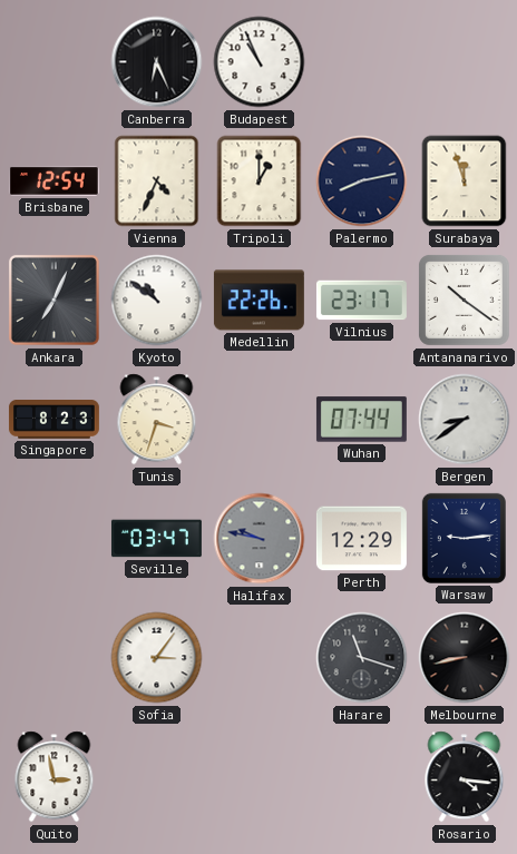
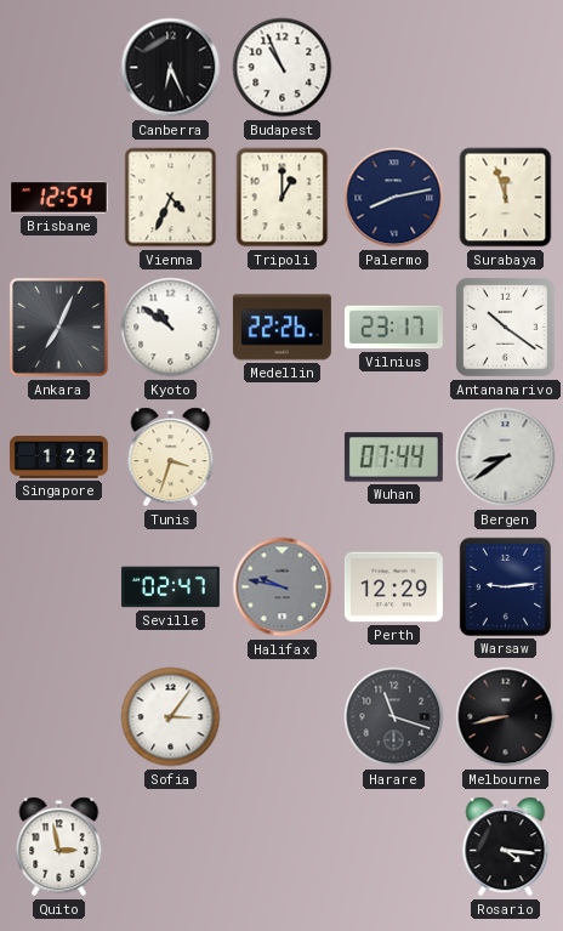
Singapore: 8:23 -> 1:22
Seville: 03:47 -> 02:47
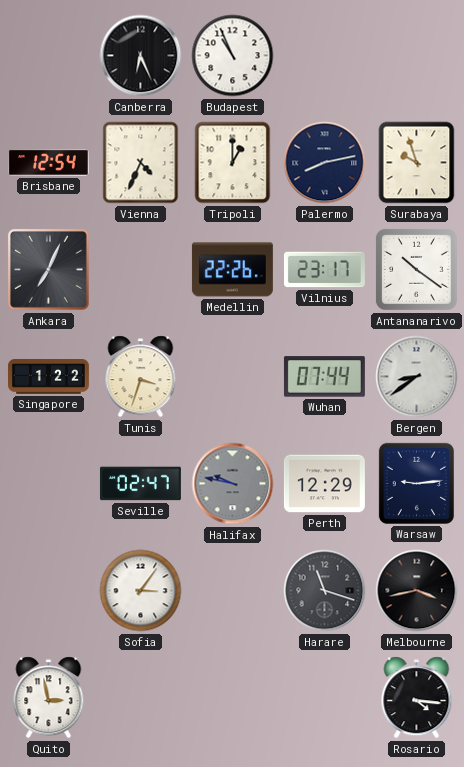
Surabaya: 11:57 -> 9:57
Kyoto: 10:51 -> none
Melbourne: 8:43 -> 3:43
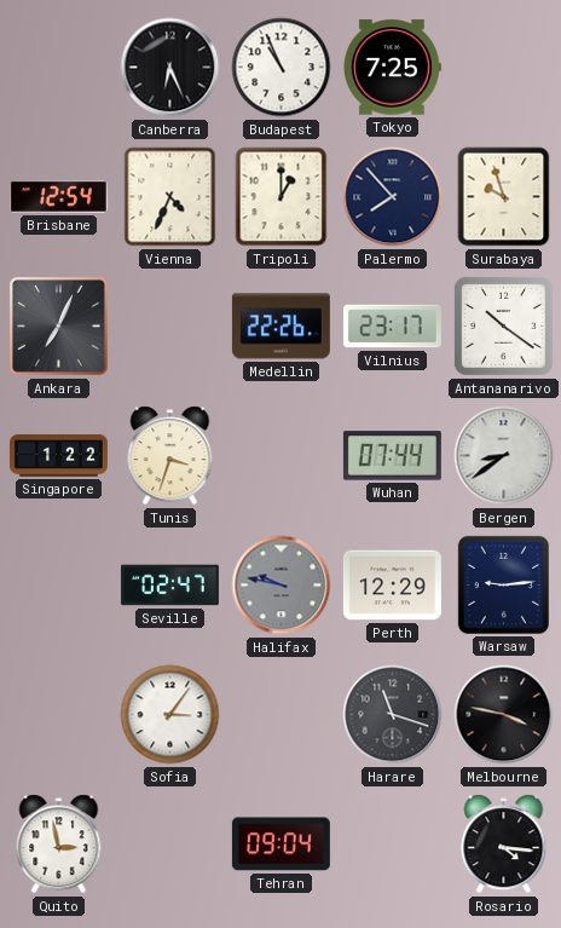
Tokyo: none -> 7:25
Palermo: 8:13 -> 7:53
Melbourne: 3:43 -> 3:47
Tehran: none -> 09:04
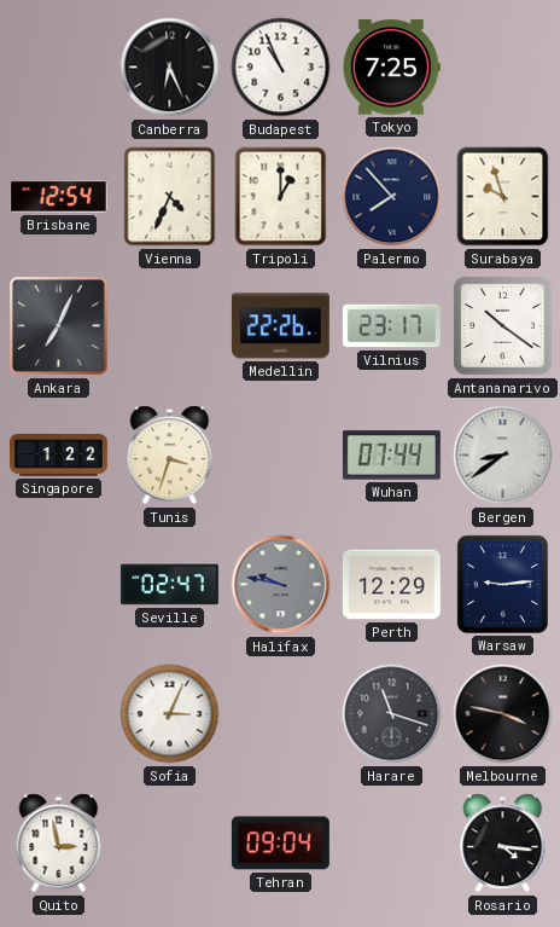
Sofia: 3:06 -> 3:04
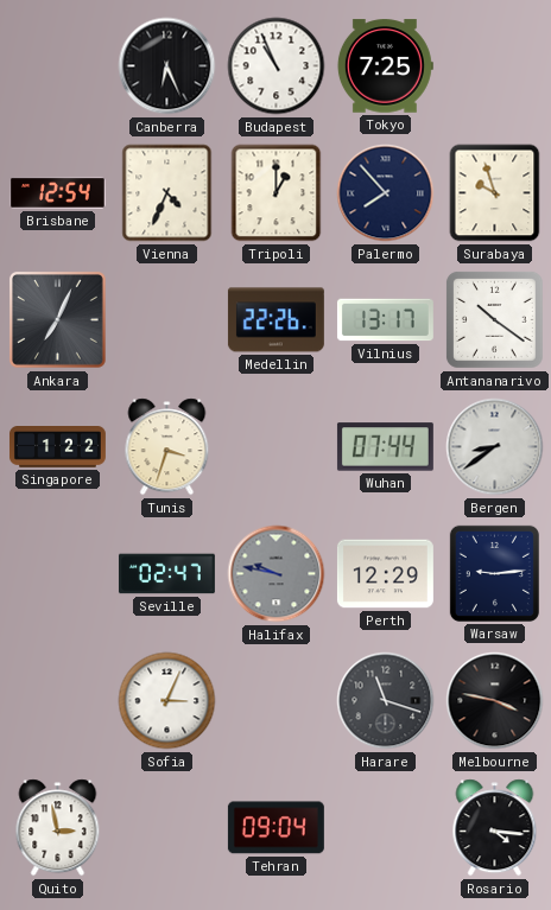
Vilnius: 23:17 -> 13:17
